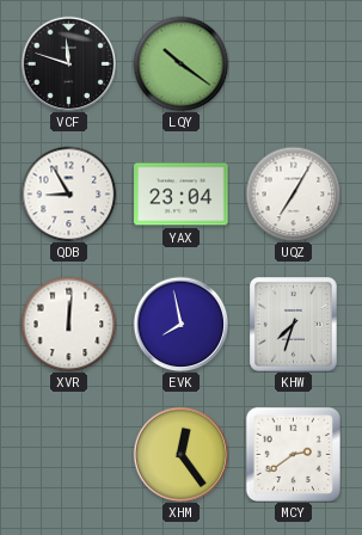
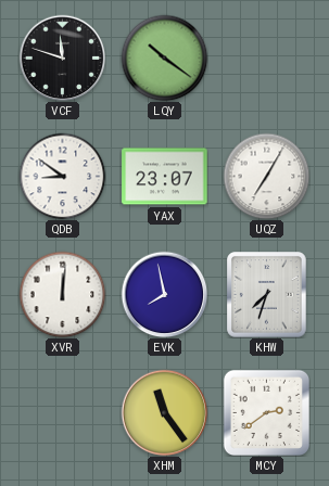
QDB: 8:55 -> 8:51
YAX: 23:04 -> 23:07
XHM: 12:24 -> 11:24
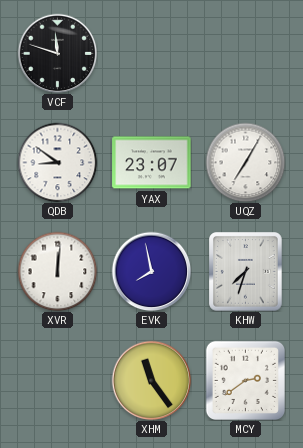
LQY: 10:21 -> none
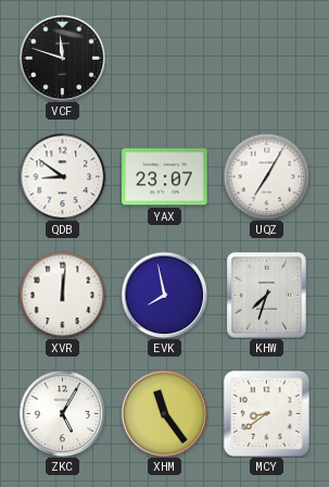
ZKC: none -> 5:05
MCY: 2:39 -> 8:39
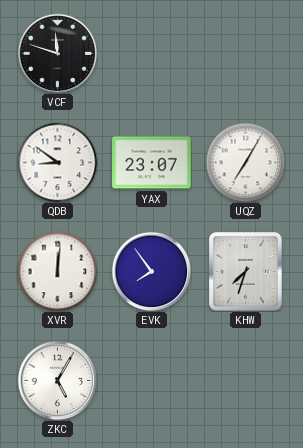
EVK: 7:58 -> 7:54
XHM: 11:24 -> none
MCY: 8:39 -> none
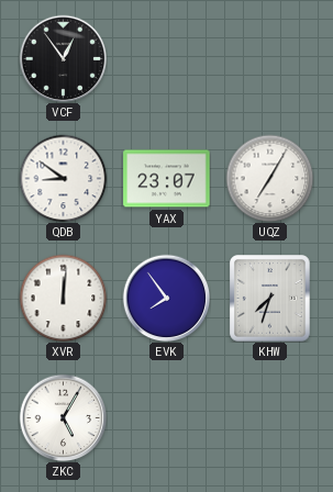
VCF: 11:48 -> 12:54
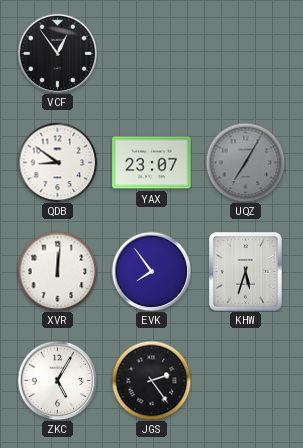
UQZ dial: white -> grey
KHW: 7:33 -> 5:33
JGS: none -> 2:24
